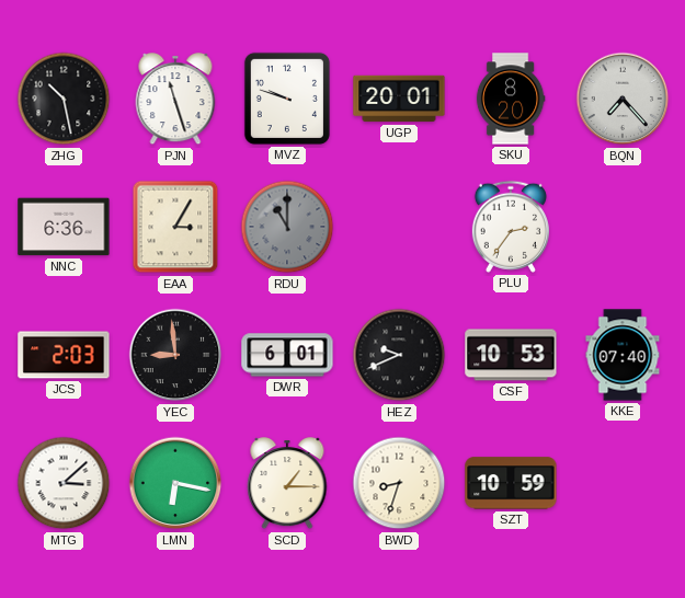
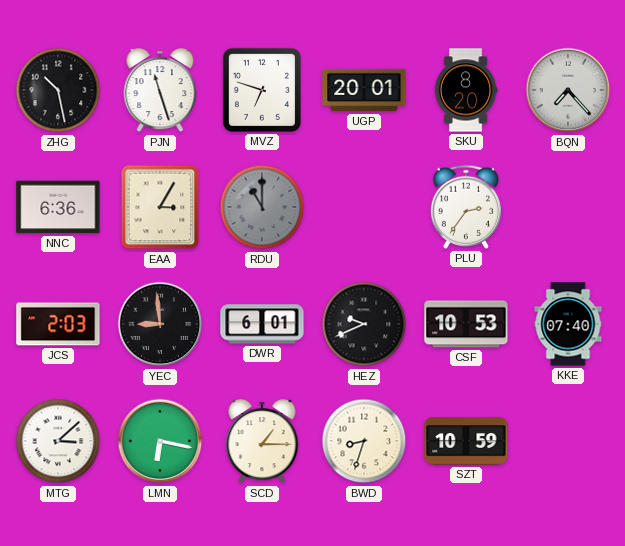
MVZ: 9:48 -> 6:48
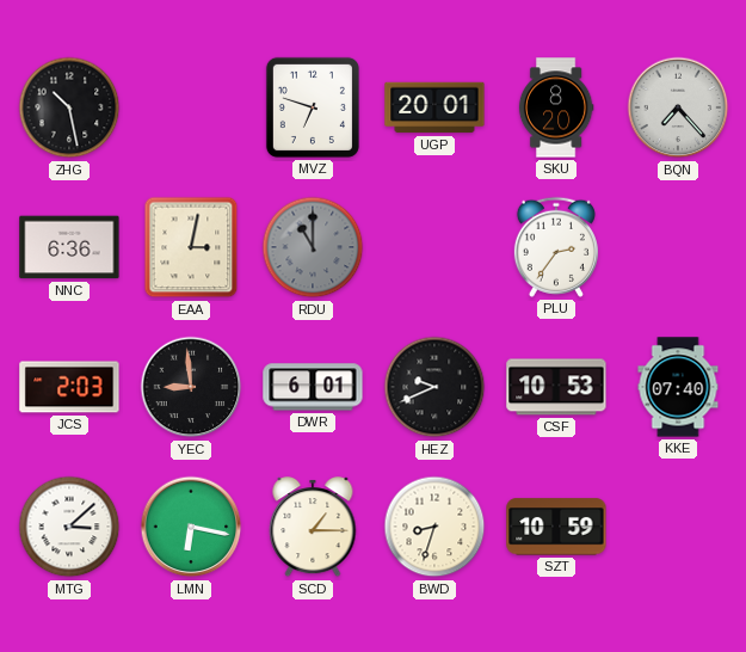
PJN: 11:27 -> none
EAA: 3:05 -> 3:02
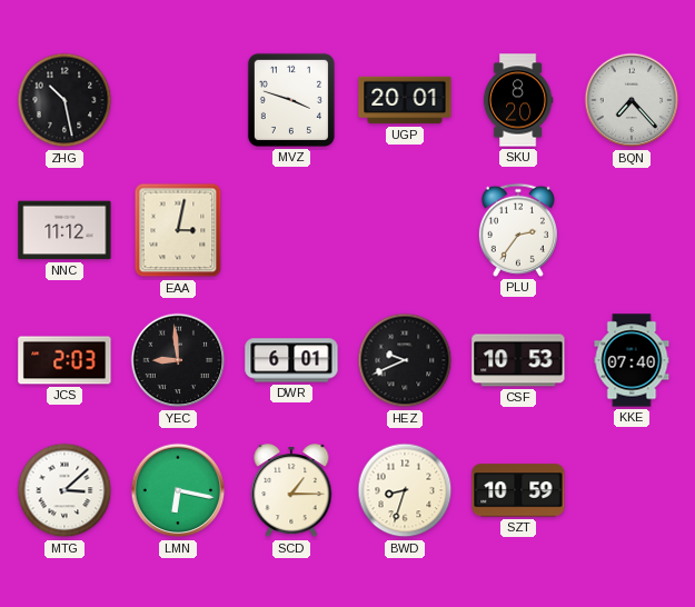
MVZ: 6:48 -> 3:48
NNC: 6:36 -> 11:12
RDU: 11:00 -> none
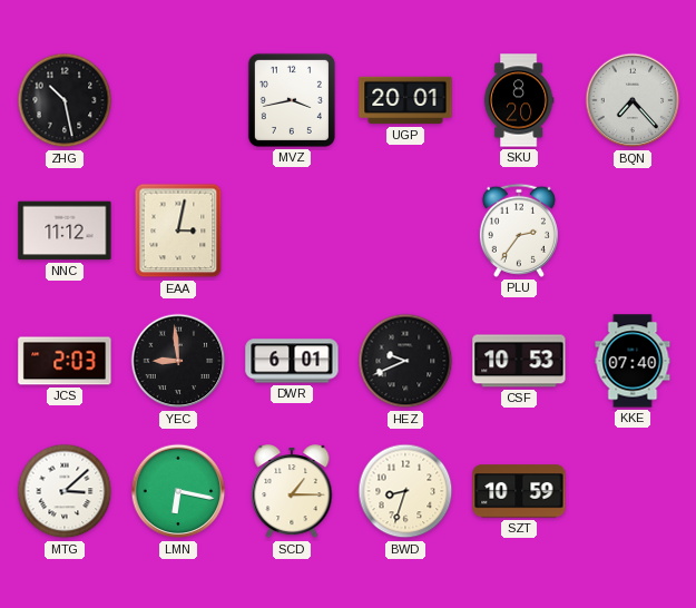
MVZ: 3:48 -> 3:43
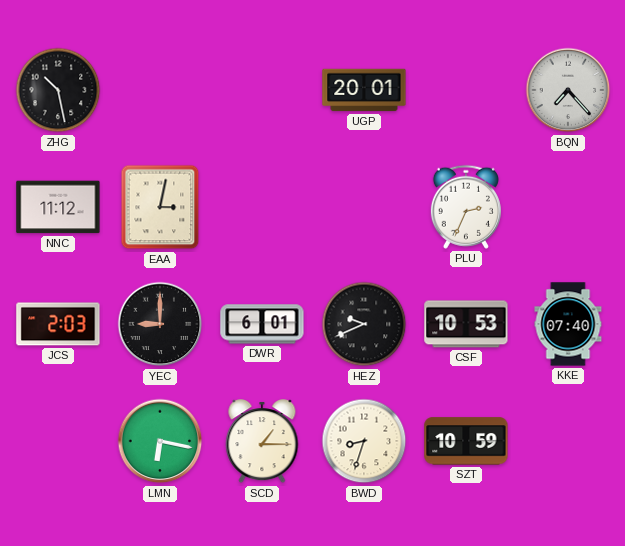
MVZ: 3:43 -> none
SKU: 8:20 -> none
PLU: 2:36 -> 2:34
YEC: 8:59 -> 9:00
MTG: 3:08 -> none
